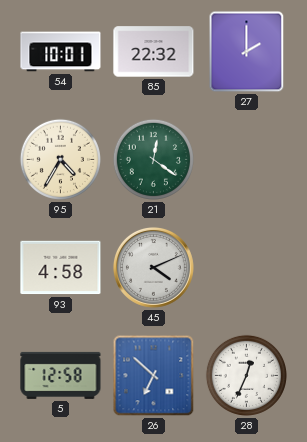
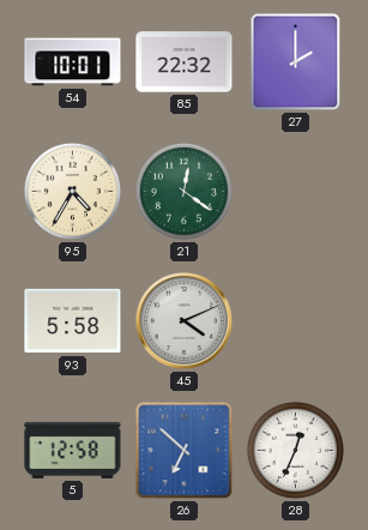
93: 4:58 -> 5:58
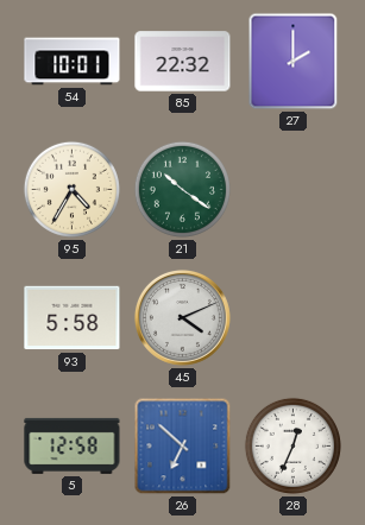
21: 12:21 -> 10:21
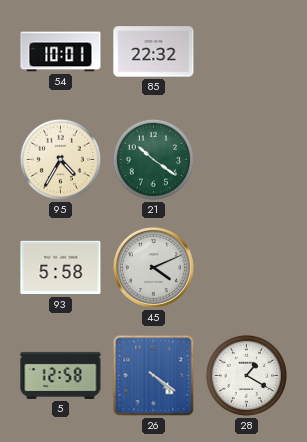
27: 2:00 -> none
26: 6:52 -> 4:21
28: 12:34 -> 1:20
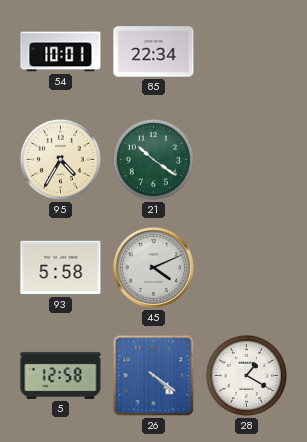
85: 22:32 -> 22:34
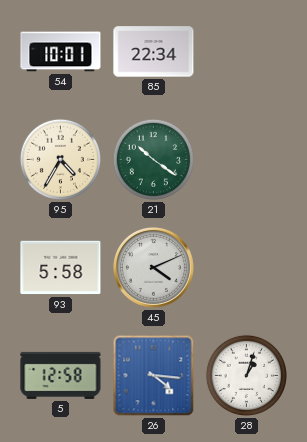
26: 4:21 -> 4:16
28: 1:20 -> 1:03
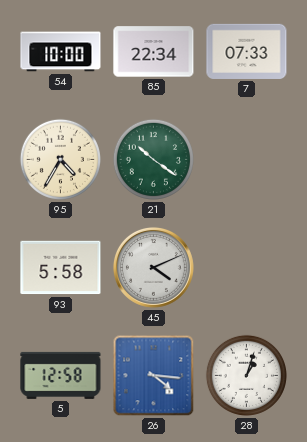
54: 10:01 -> 10:00
7: none -> 07:33
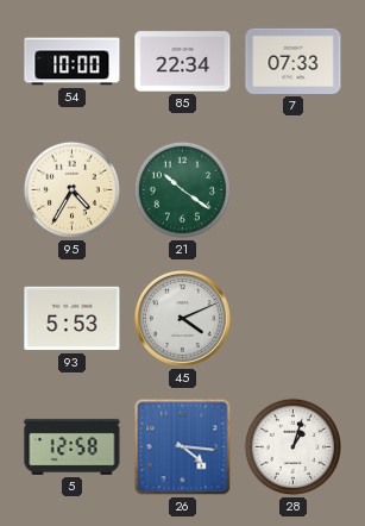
93: 5:58 -> 5:53
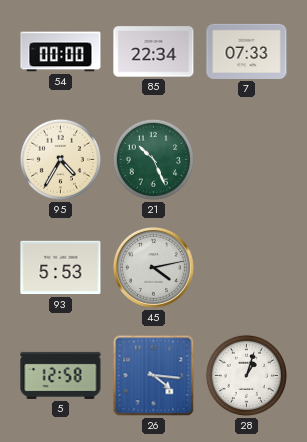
54: 10:00 -> 00:00
21: 10:21 -> 10:26
45: 4:11 -> 4:13
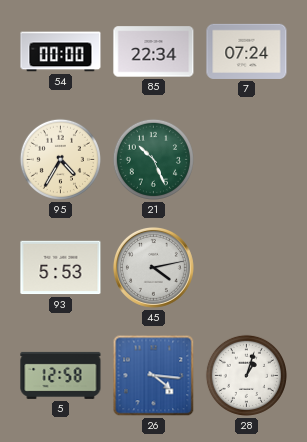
7: 07:33 -> 07:24
